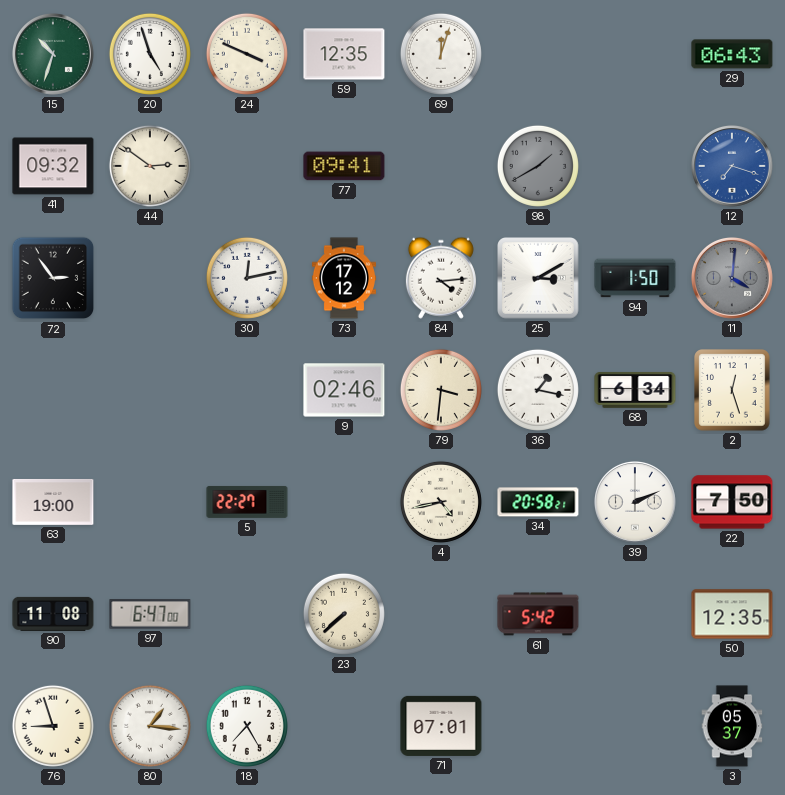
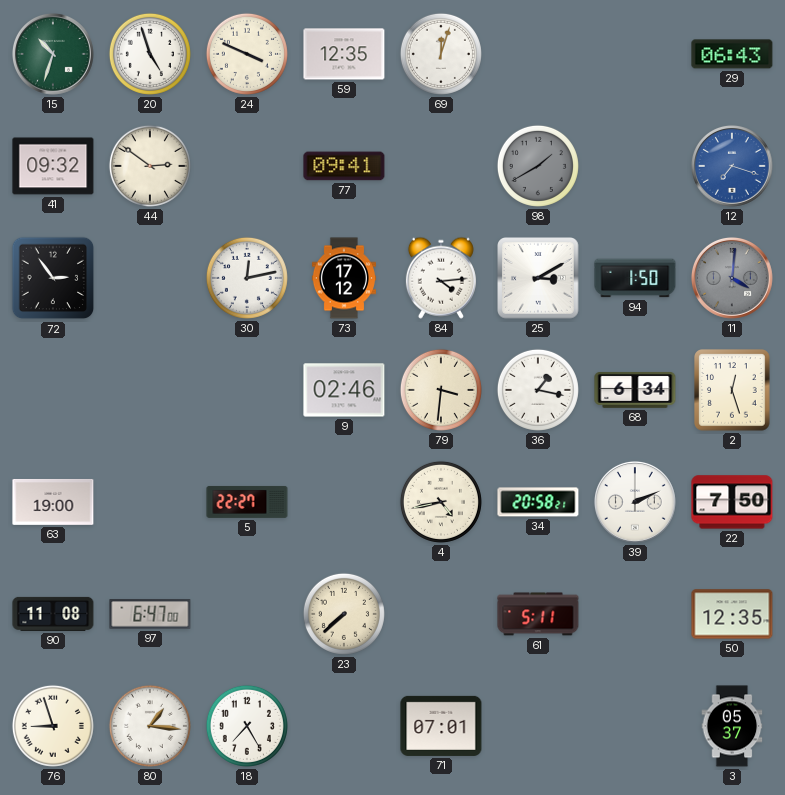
61: 5:42 -> 5:11
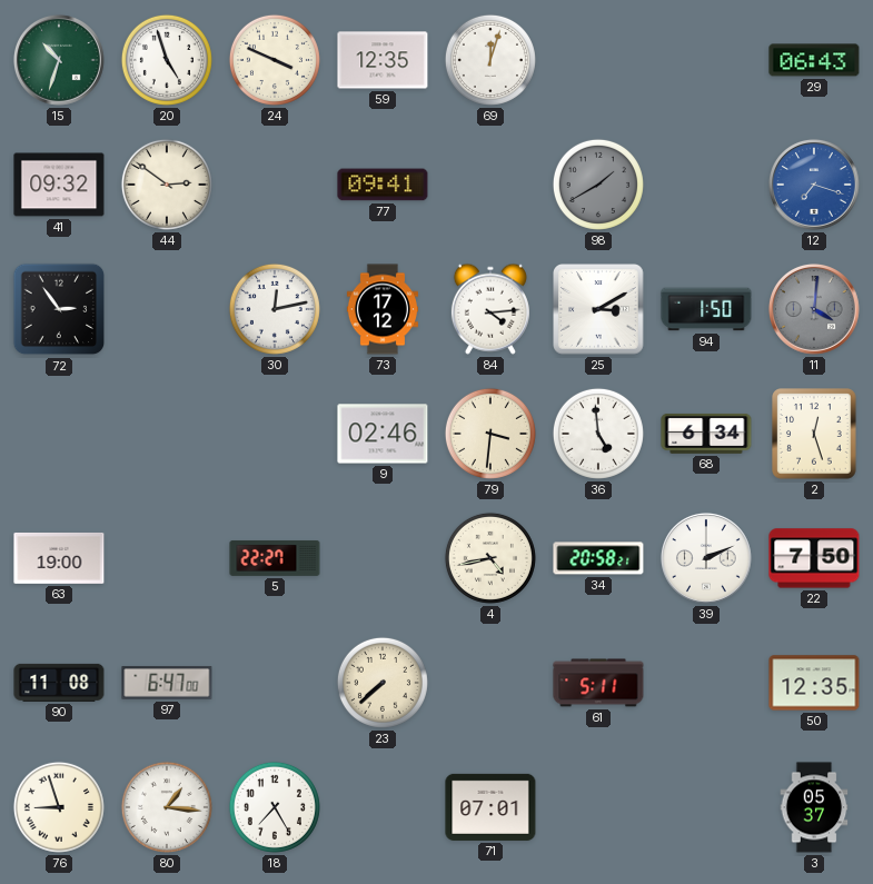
36: 1:17 -> 4:59
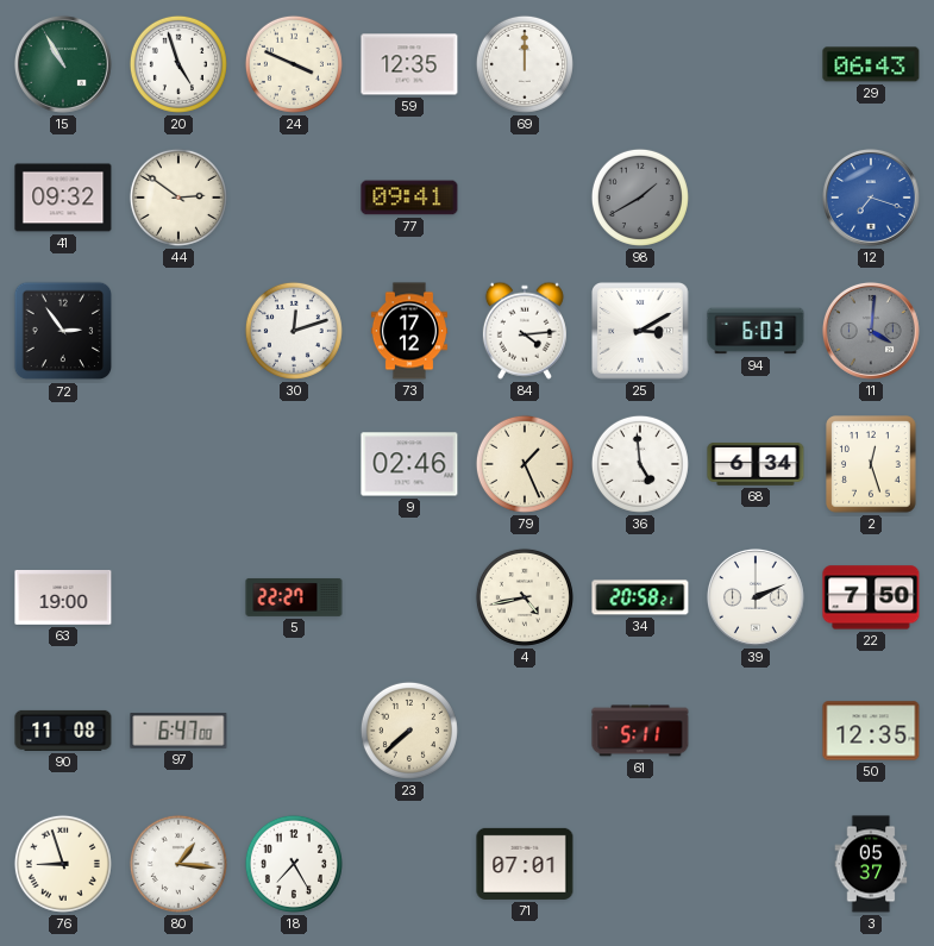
15: 10:33 -> 10:55
69: 12:03 -> 12:00
30: 12:13 -> 12:12
94: 1:50 -> 6:03
79: 3:31 -> 1:26
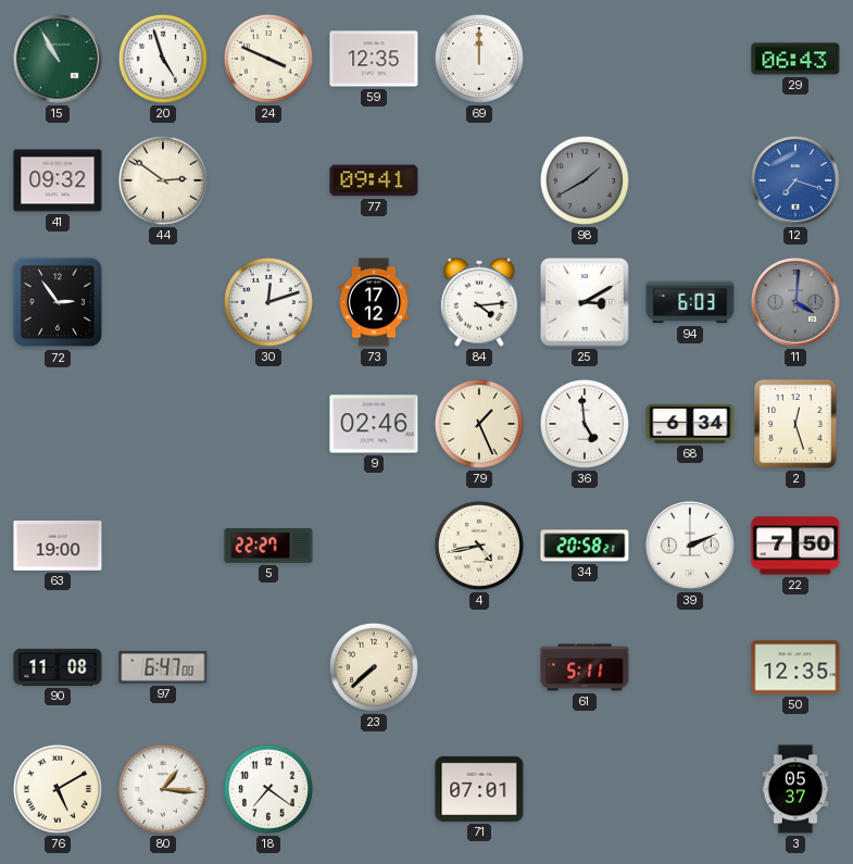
76: 8:57 -> 5:10
18: 7:25 -> 7:21
